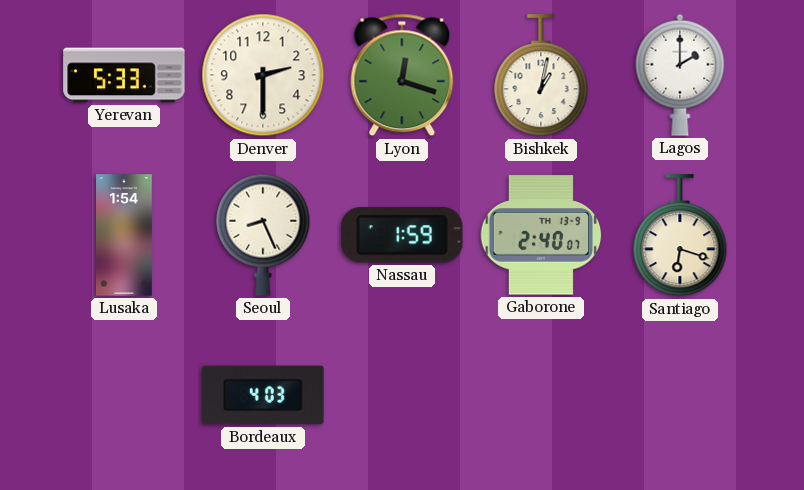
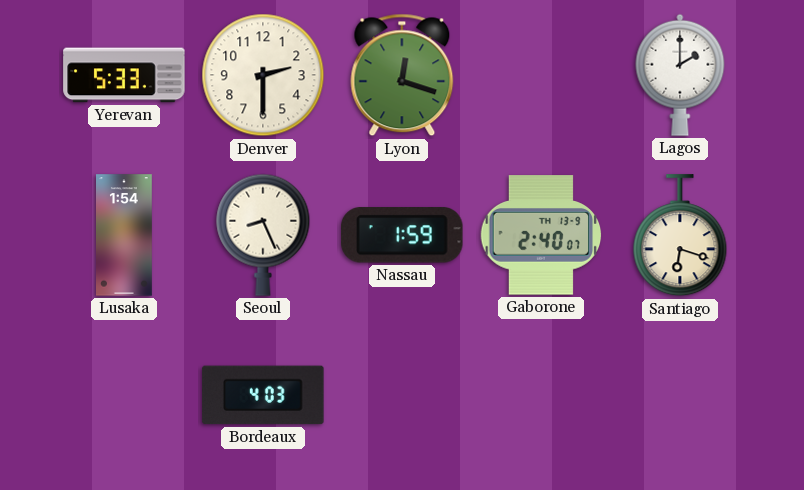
Bishkek: 1:02 -> none
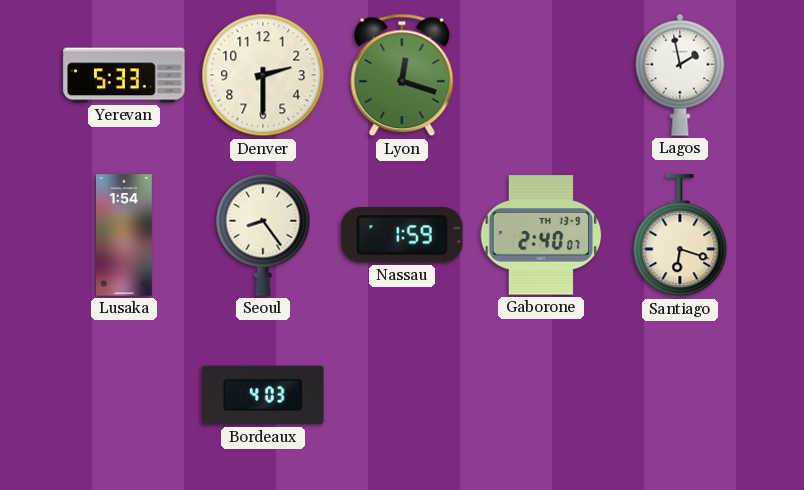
Lagos: 2:00 -> 1:58
Seoul: 8:26 -> 8:24
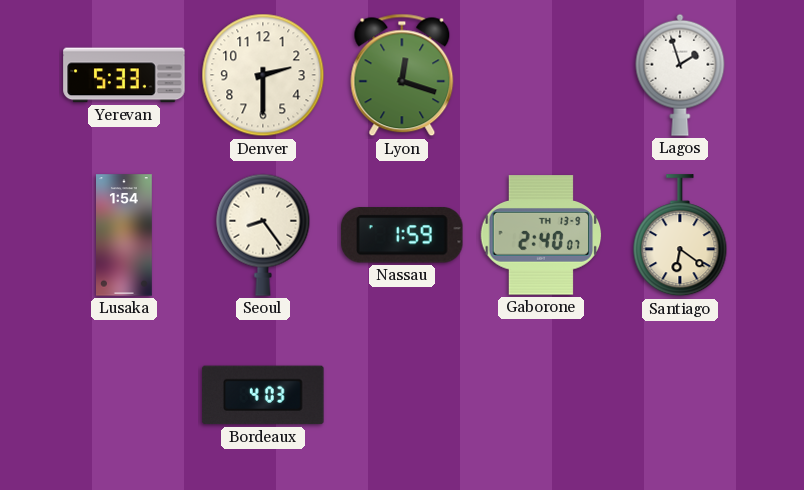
Lagos: 1:58 -> 1:57
Santiago: 6:18 -> 6:21
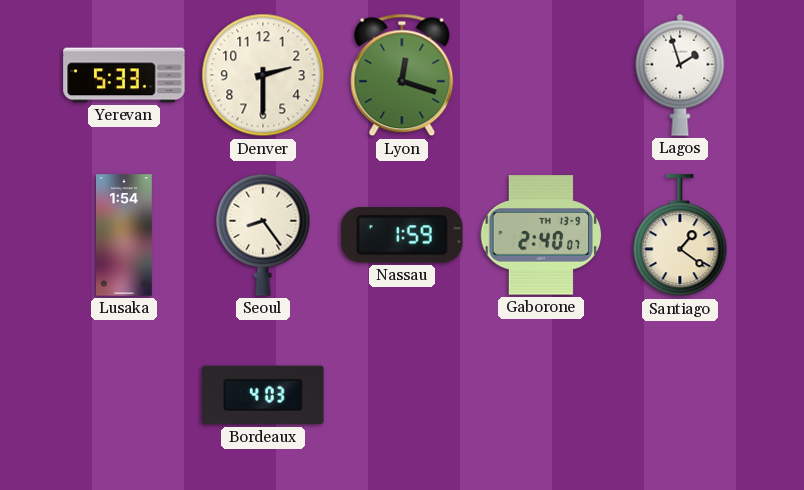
Santiago: 6:21 -> 1:21
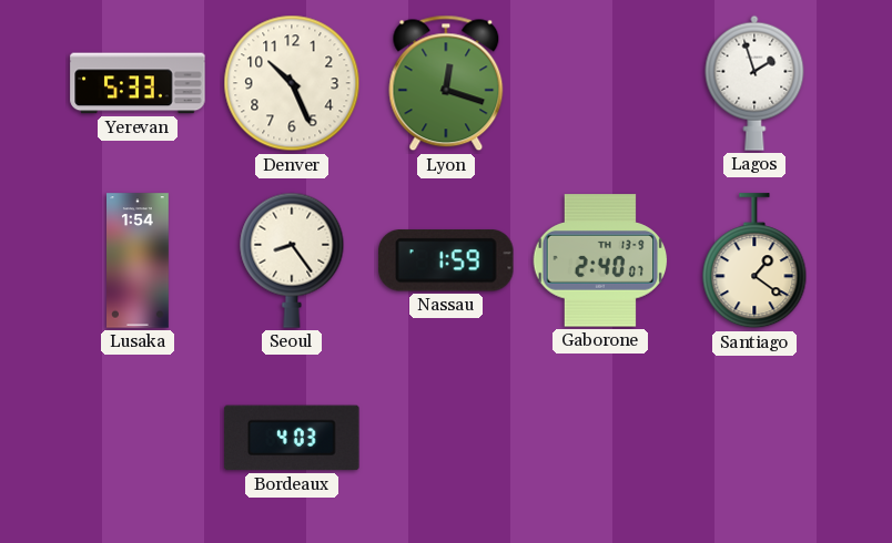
Denver: 2:30 -> 10:26
